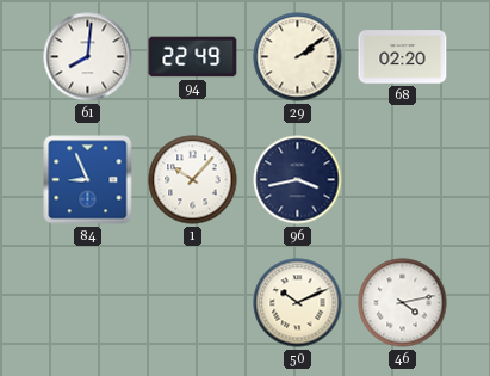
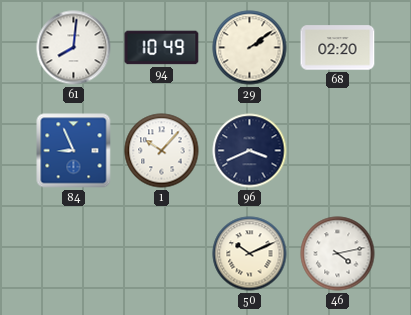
94: 22:49 -> 10:49
96: 3:43 -> 3:41
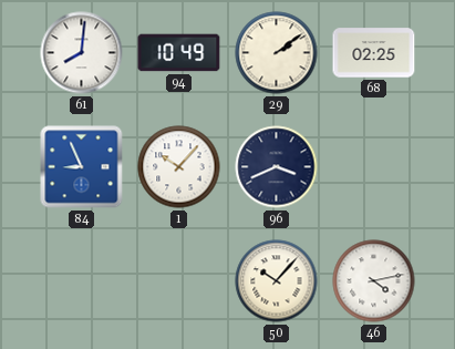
68: 02:20 -> 02:25
50: 10:11 -> 10:07
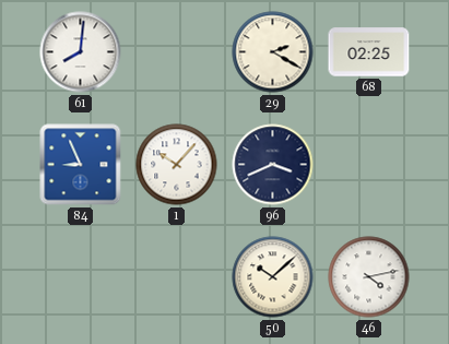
94: 10:49 -> none
29: 2:09 -> 2:20
50: 10:07 -> 10:08
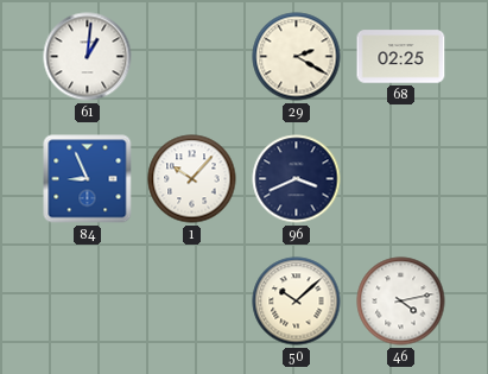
61: 8:01 -> 1:01
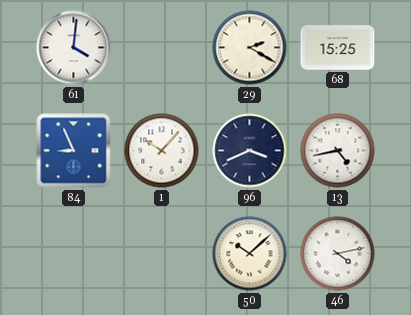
61: 1:01 -> 4:01
68: 02:25 -> 15:25
13: none -> 4:43
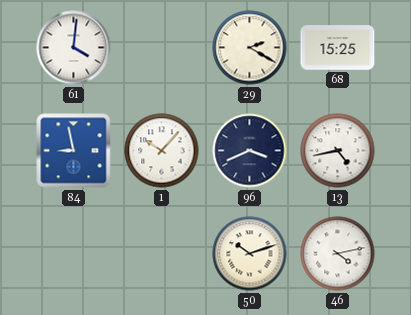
84: 8:56 -> 8:58
50: 10:08 -> 10:12
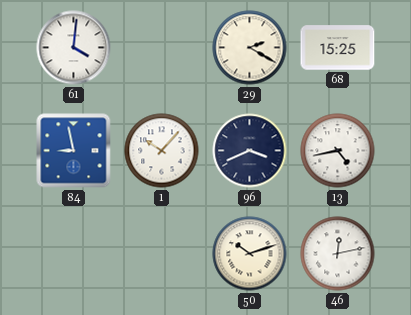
46: 4:13 -> 12:13
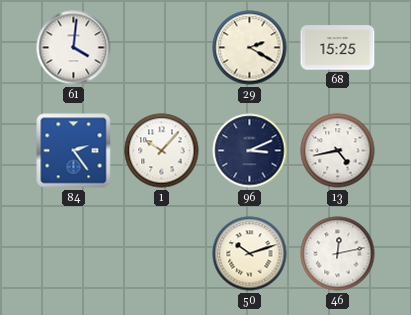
84: 8:58 -> 2:24
96: 3:41 -> 3:11
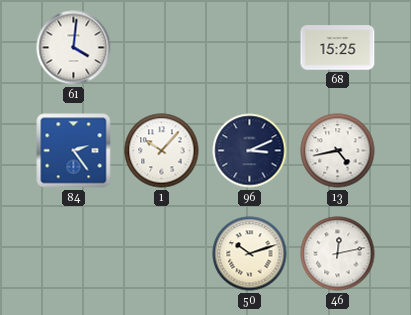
29: 2:20 -> none
